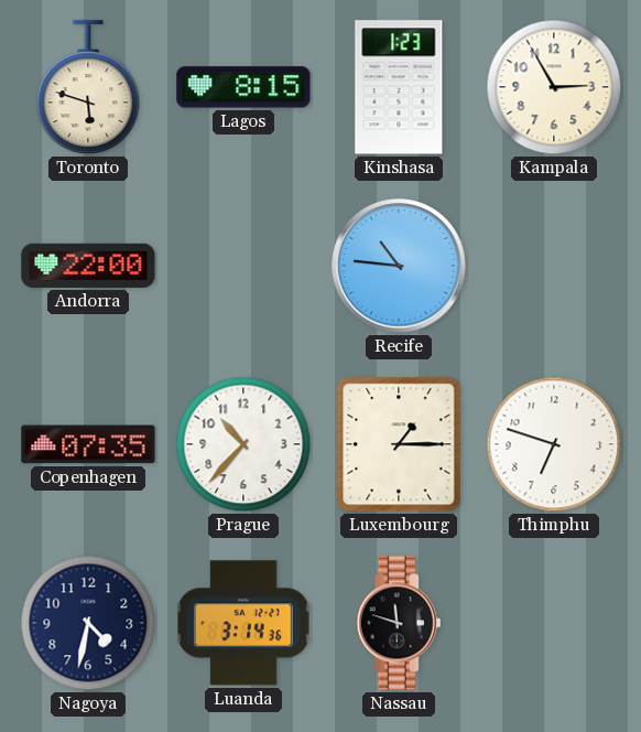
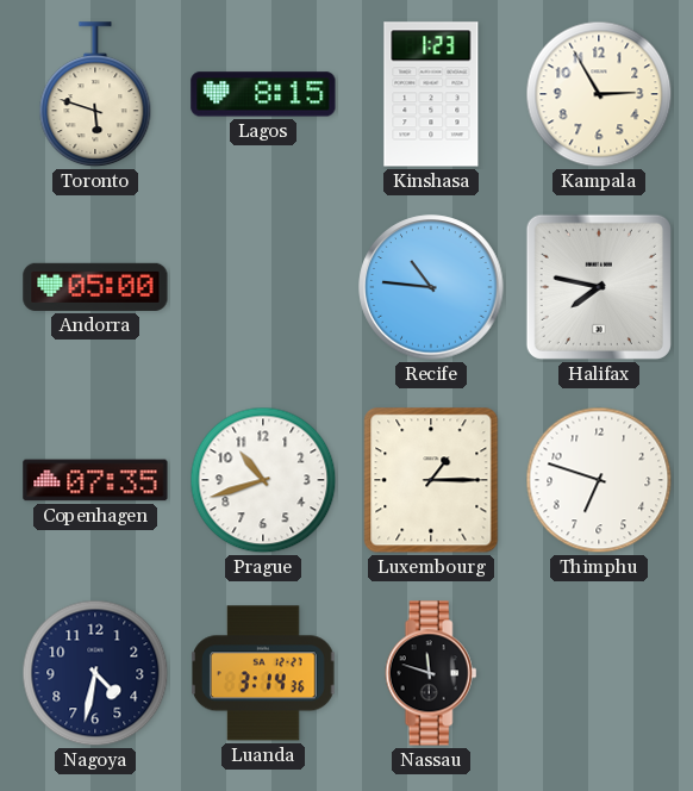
Andorra: 22:00 -> 05:00
Halifax: none -> 7:47
Prague: 10:37 -> 10:42
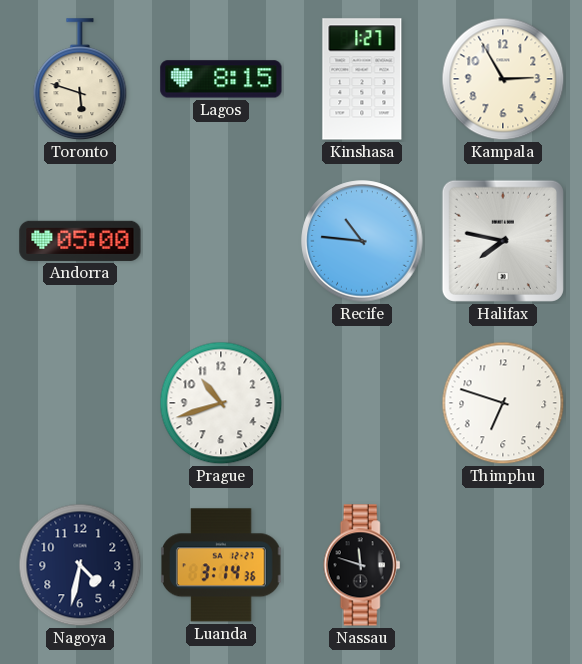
Kinshasa: 1:23 -> 1:27
Copenhagen: 07:35 -> none
Luxembourg: 1:15 -> none
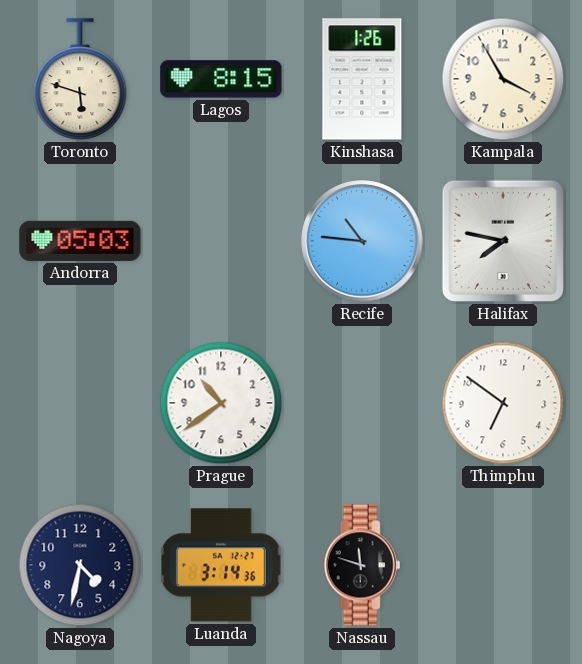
Kinshasa: 1:27 -> 1:26
Kampala: 2:55 -> 3:55
Andorra: 05:00 -> 05:03
Prague: 10:42 -> 10:39
Thimphu: 6:48 -> 6:51
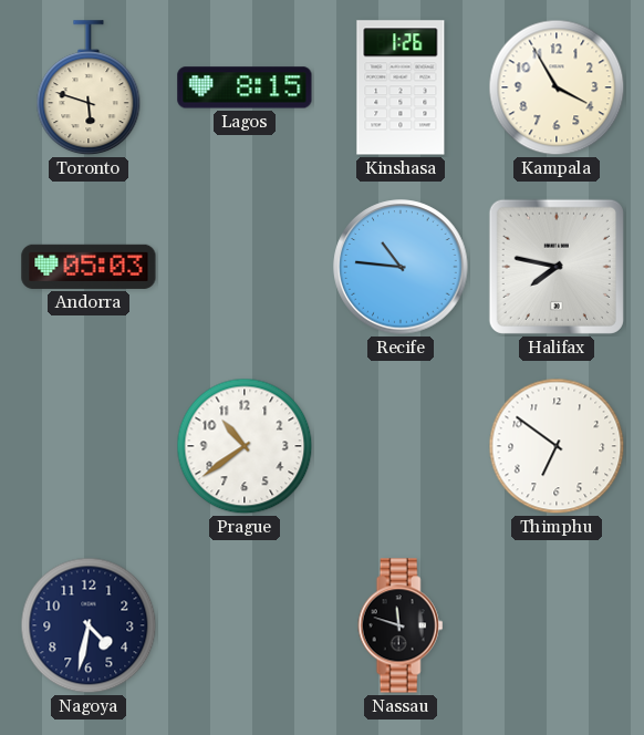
Luanda: 3:14 -> none
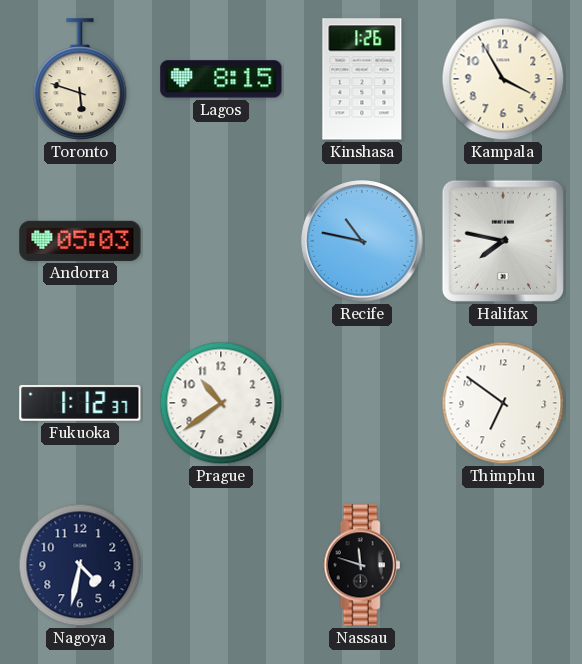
Recife: 10:46 -> 10:47
Fukuoka: none -> 1:12
